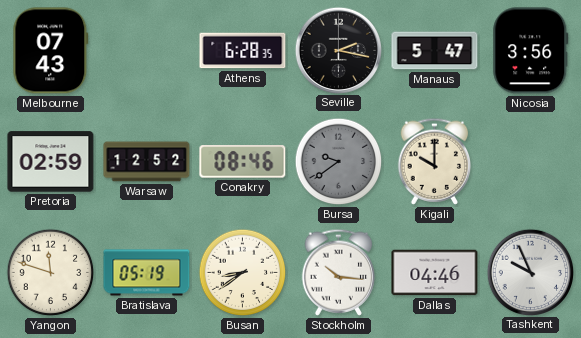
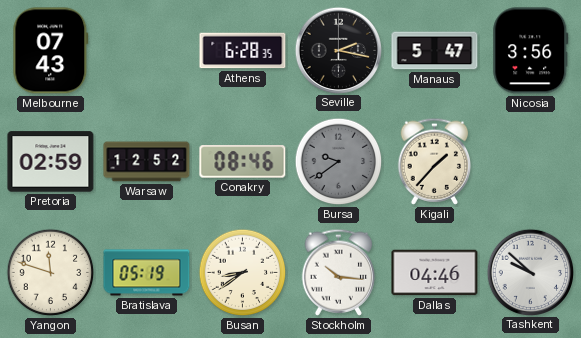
Kigali: 10:00 -> 1:37
Tashkent: 9:56 -> 9:52
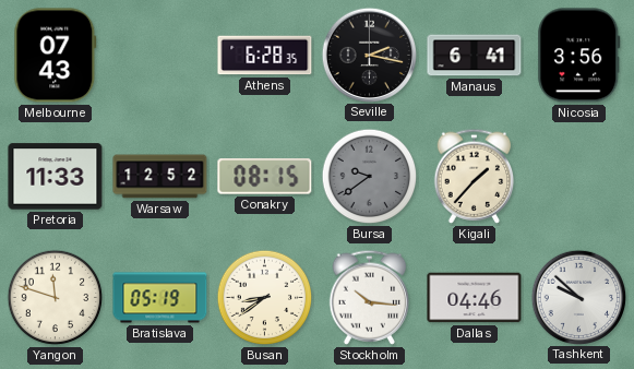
Manaus: 5:47 -> 6:41
Pretoria: 02:59 -> 11:33
Conakry: 08:46 -> 08:15
